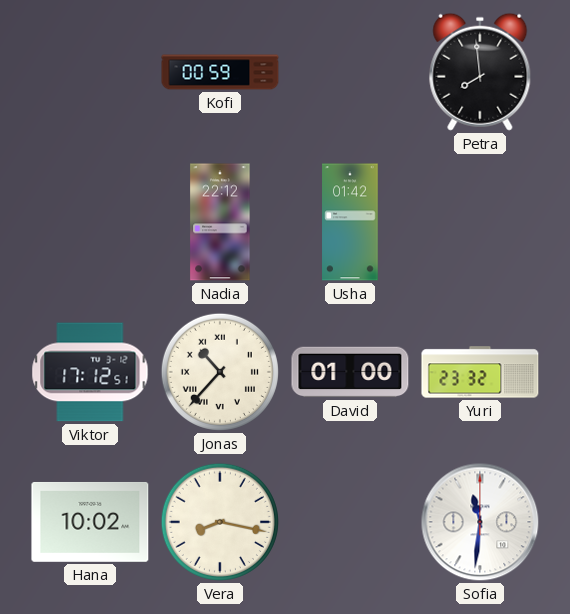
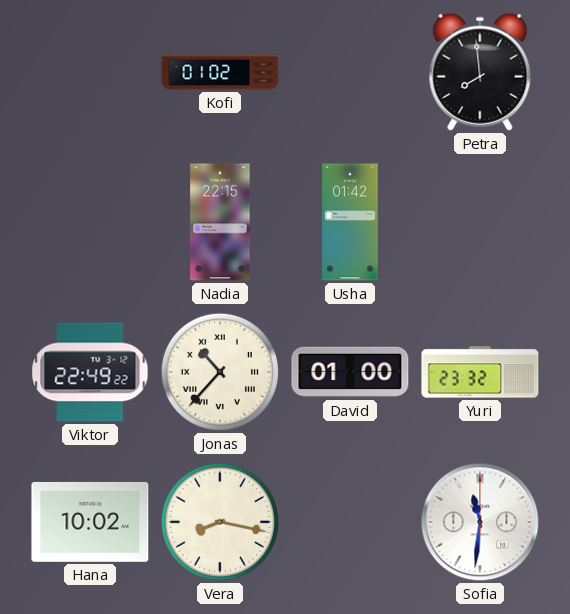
Kofi: 00:59 -> 01:02
Nadia: 22:12 -> 22:15
Viktor: 17:12 -> 22:49
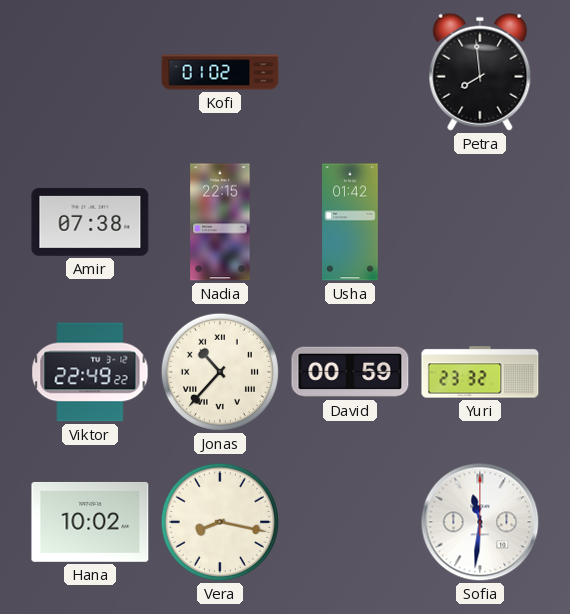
Amir: none -> 07:38
David: 01:00 -> 00:59
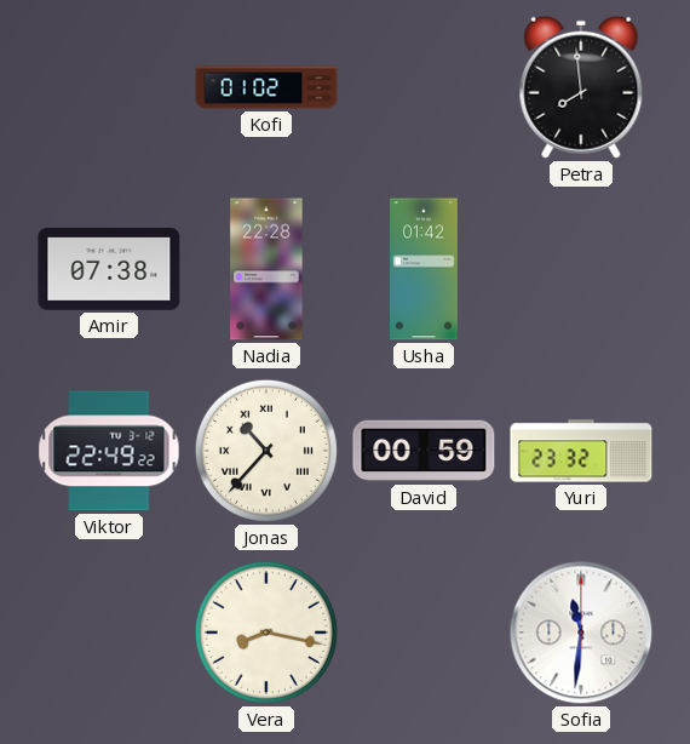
Nadia: 22:15 -> 22:28
Hana: 10:02 -> none
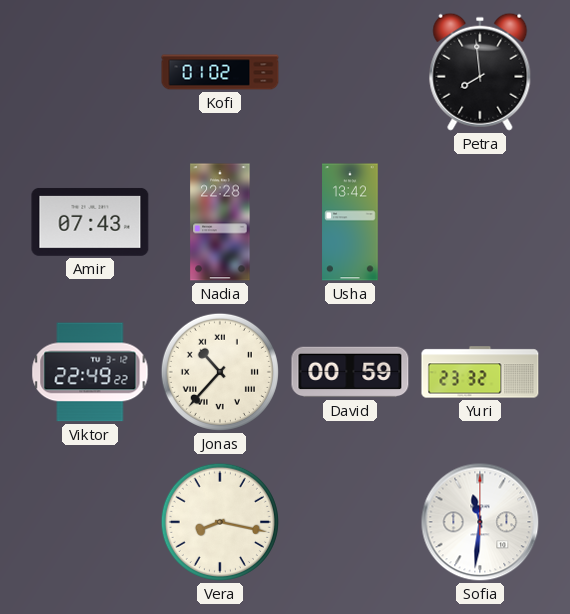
Amir: 07:38 -> 07:43
Usha: 01:42 -> 13:42
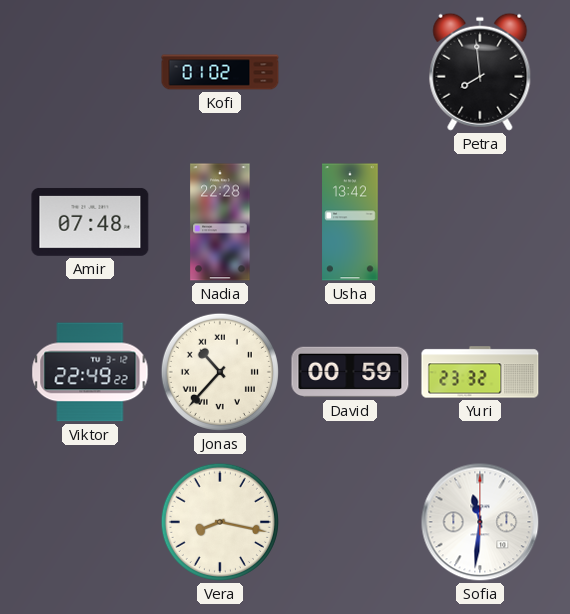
Amir: 07:43 -> 07:48
